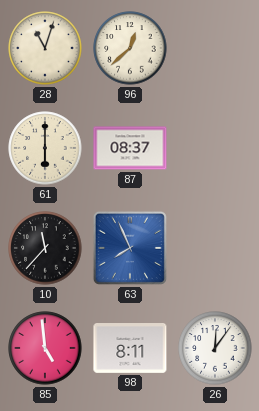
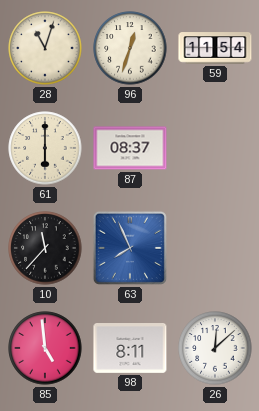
96: 12:38 -> 12:33
59: none -> 11:54
26: 12:06 -> 12:08
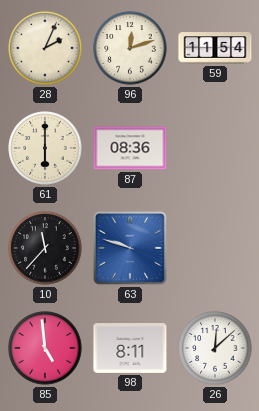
28: 11:03 -> 2:04
96: 12:33 -> 12:12
87: 08:37 -> 08:36
63: 7:56 -> 9:48
